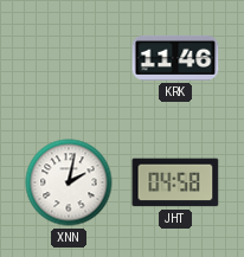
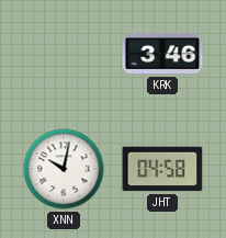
KRK: 11:46 -> 3:46
XNN: 2:02 -> 10:02
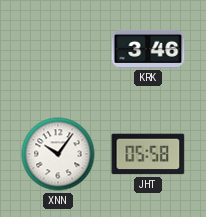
XNN: 10:02 -> 10:06
JHT: 04:58 -> 05:58
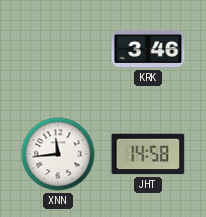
XNN: 10:06 -> 11:44
JHT: 05:58 -> 14:58
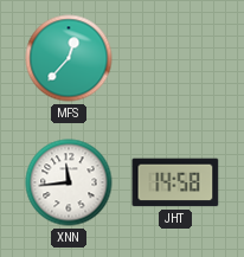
MFS: none -> 12:37
KRK: 3:46 -> none
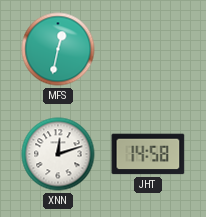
MFS: 12:37 -> 12:32
XNN: 11:44 -> 12:12
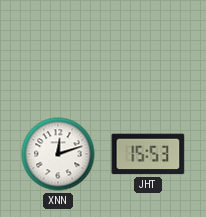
MFS: 12:32 -> none
JHT: 14:58 -> 15:53
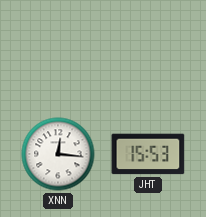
XNN: 12:12 -> 12:16
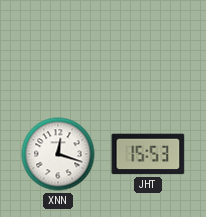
XNN: 12:16 -> 12:18
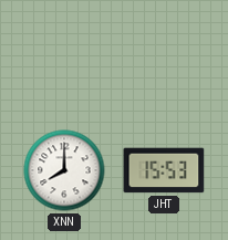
XNN: 12:18 -> 8:00
